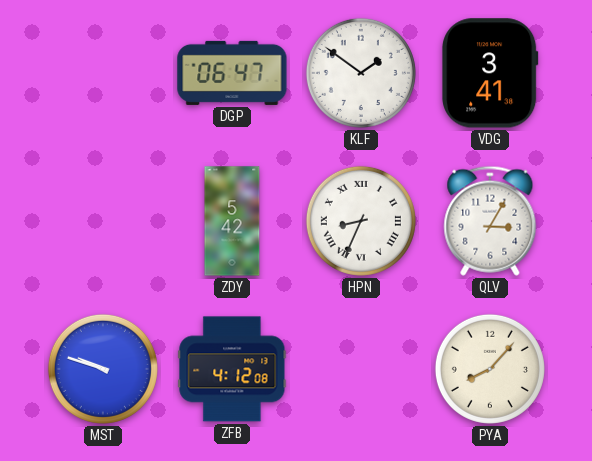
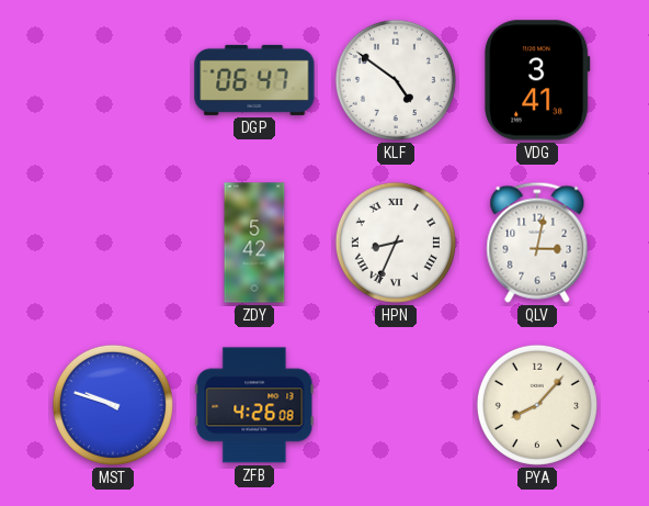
KLF: 1:51 -> 4:51
QLV: 3:05 -> 3:02
ZFB: 4:12 -> 4:26
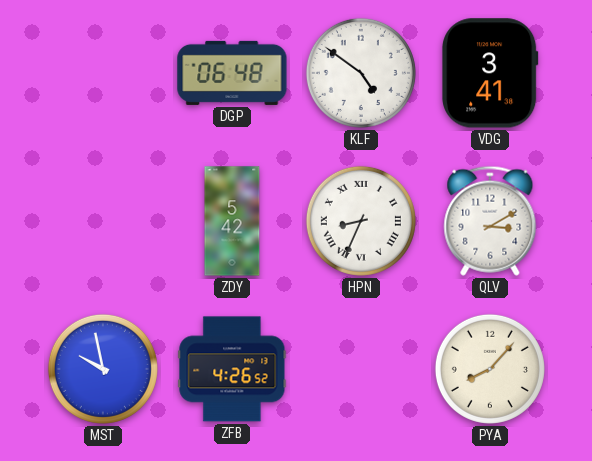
DGP: 06:47 -> 06:48
QLV: 3:02 -> 3:10
MST: 9:48 -> 9:58
ZFB: 4:26:08 -> 4:26:52
